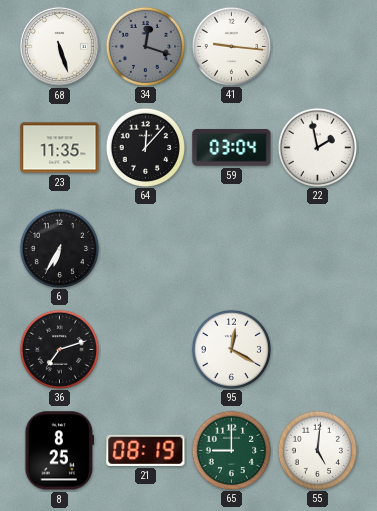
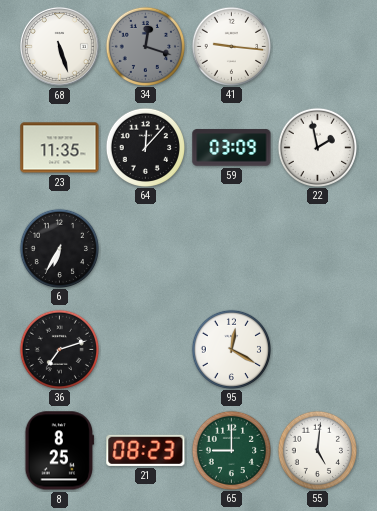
59: 03:04 -> 03:09
21: 08:19 -> 08:23
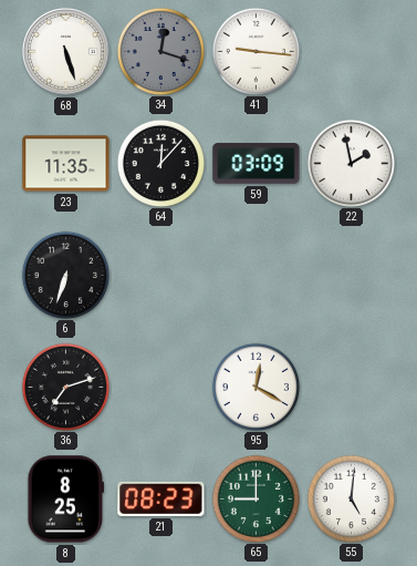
6: 6:35 -> 6:33
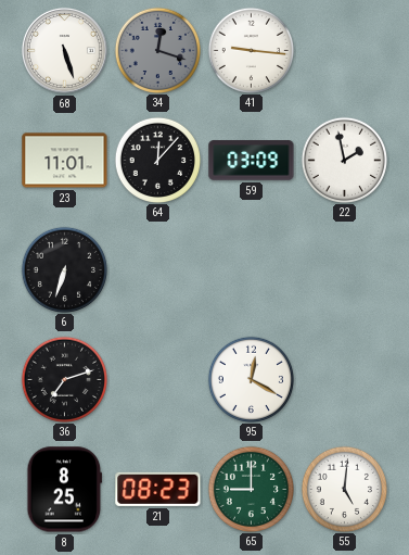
23: 11:35 -> 11:01
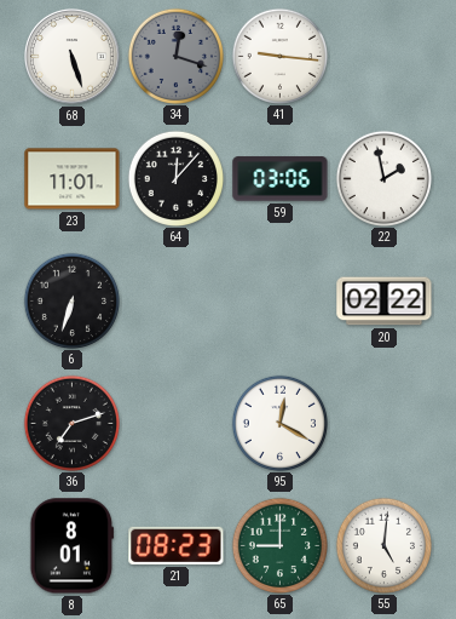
59: 03:09 -> 03:06
20: none -> 02:22
8: 8:25 -> 8:01
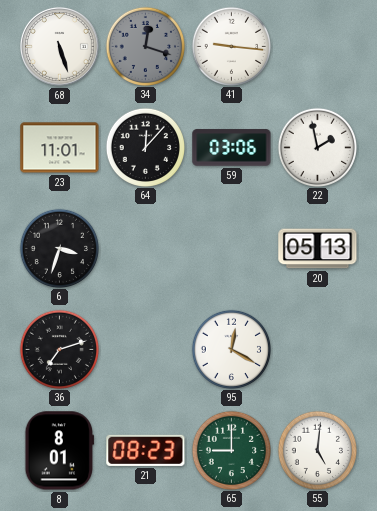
6: 6:33 -> 3:33
20: 02:22 -> 05:13
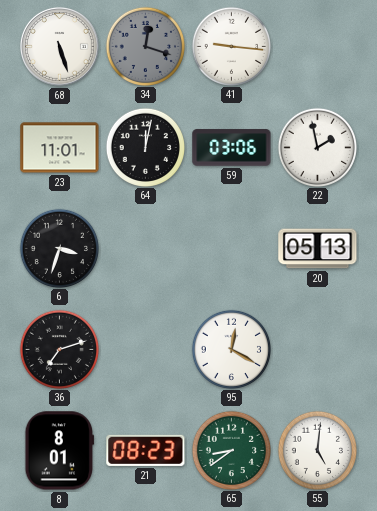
64: 12:07 -> 12:02
65: 9:00 -> 8:39
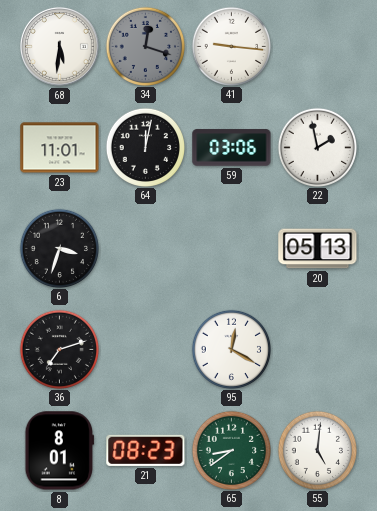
68: 5:27 -> 5:31
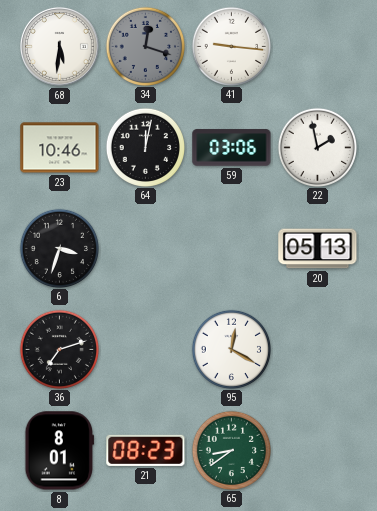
23: 11:01 -> 10:46
55: 5:01 -> none
